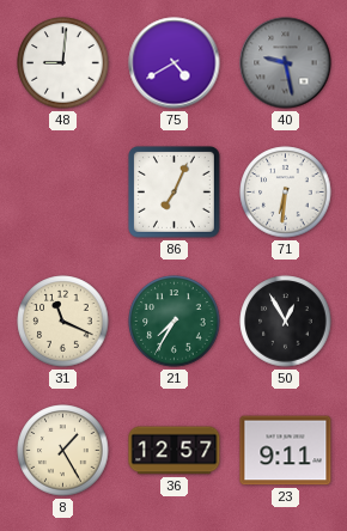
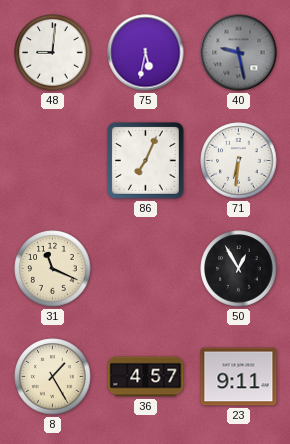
75: 4:40 -> 5:32
21: 7:35 -> none
36: 12:57 -> 4:57
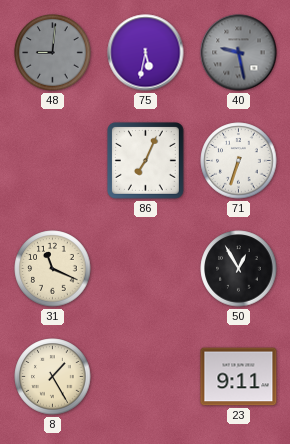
48 dial: white -> grey
71: 6:31 -> 6:33
36: 4:57 -> none
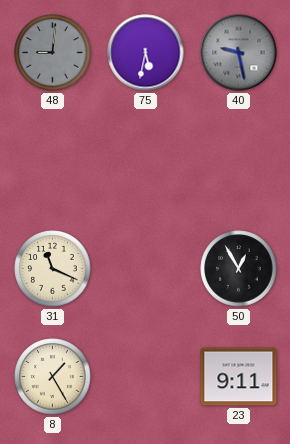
86: 7:04 -> none
71: 6:33 -> none
